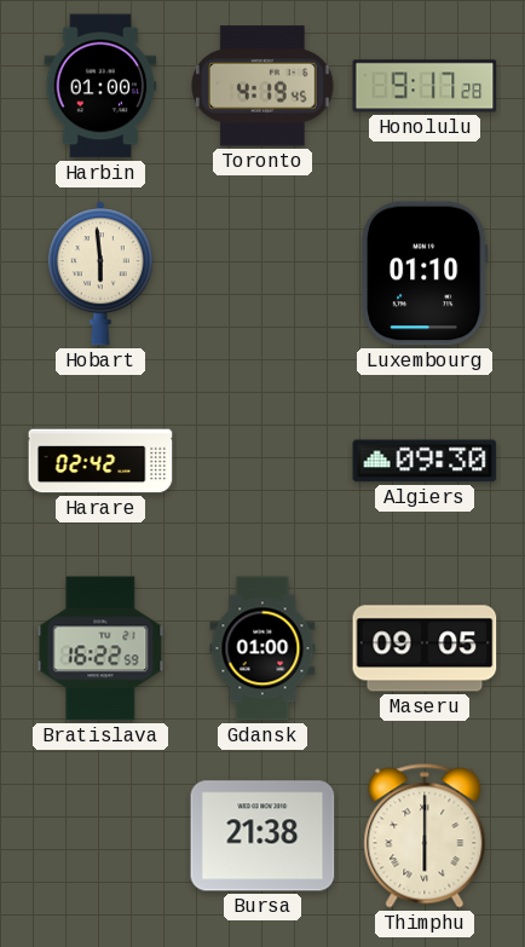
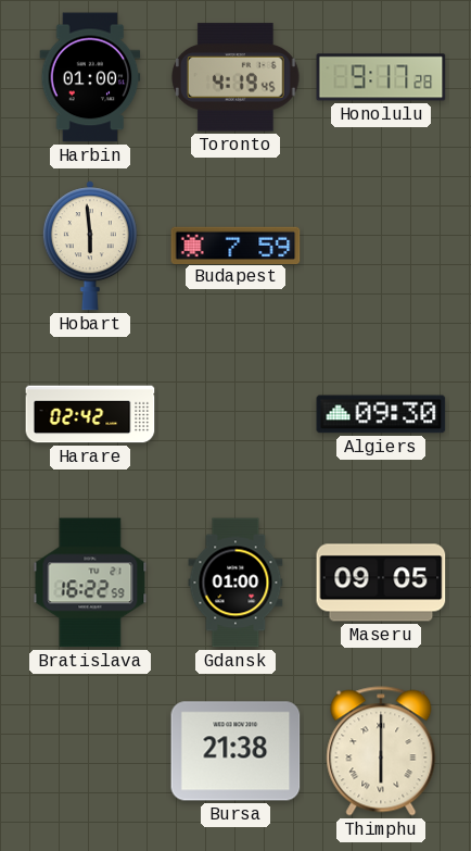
Budapest: none -> 7:59
Luxembourg: 01:10 -> none
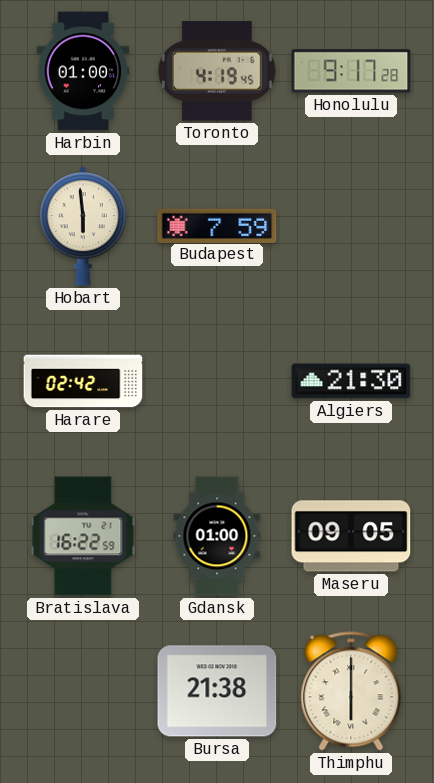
Algiers: 09:30 -> 21:30
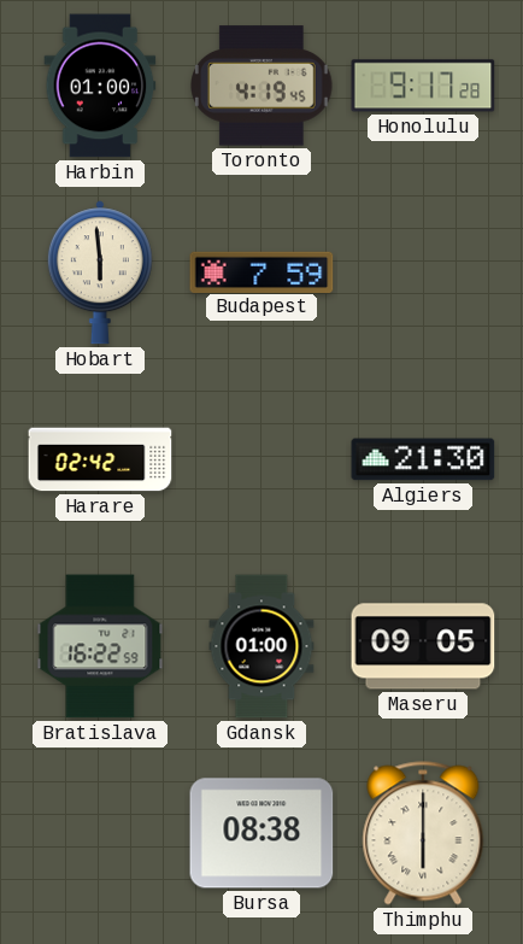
Bursa: 21:38 -> 08:38
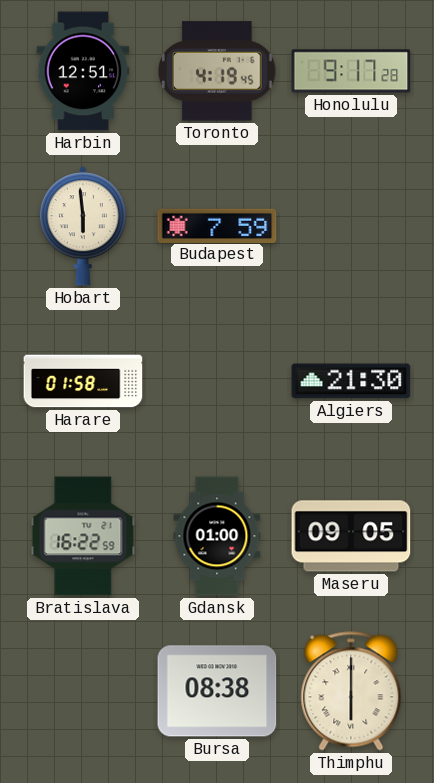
Harbin: 01:00 -> 12:51
Harare: 02:42 -> 01:58
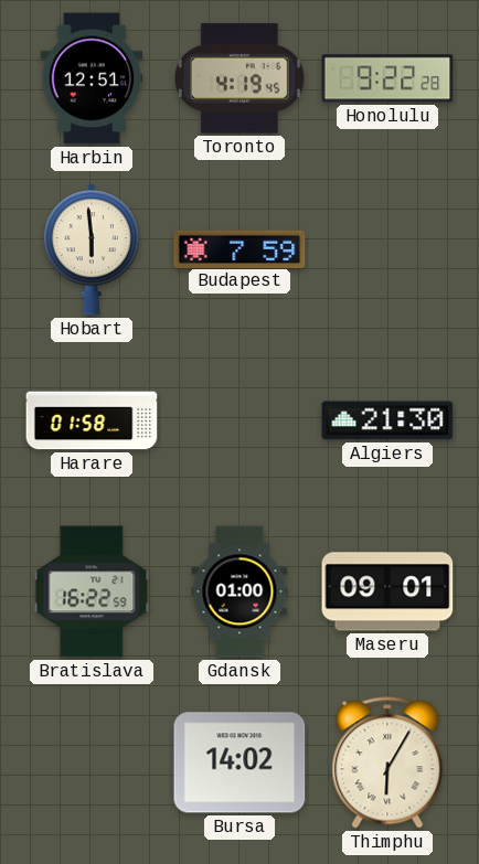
Honolulu: 9:17 -> 9:22
Maseru: 09:05 -> 09:01
Bursa: 08:38 -> 14:02
Thimphu: 6:00 -> 6:05
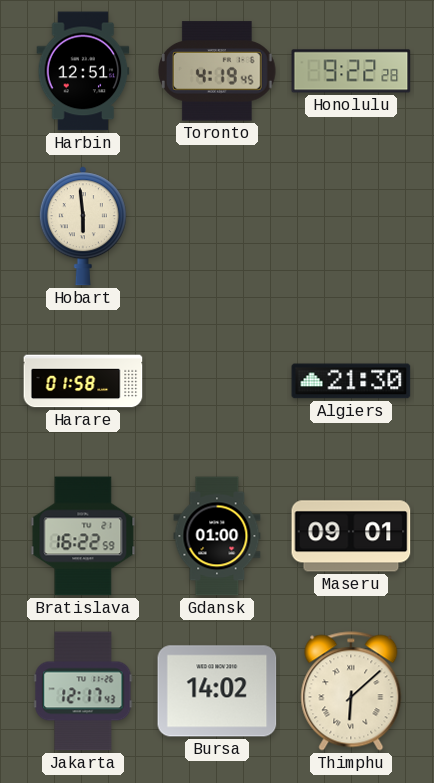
Budapest: 7:59 -> none
Jakarta: none -> 12:17
Thimphu: 6:05 -> 6:08
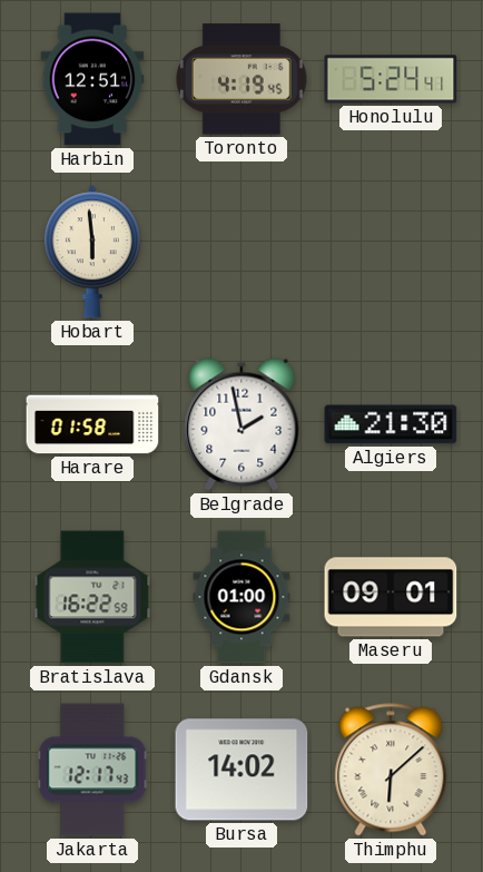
Honolulu: 9:22 -> 5:24
Belgrade: none -> 1:58
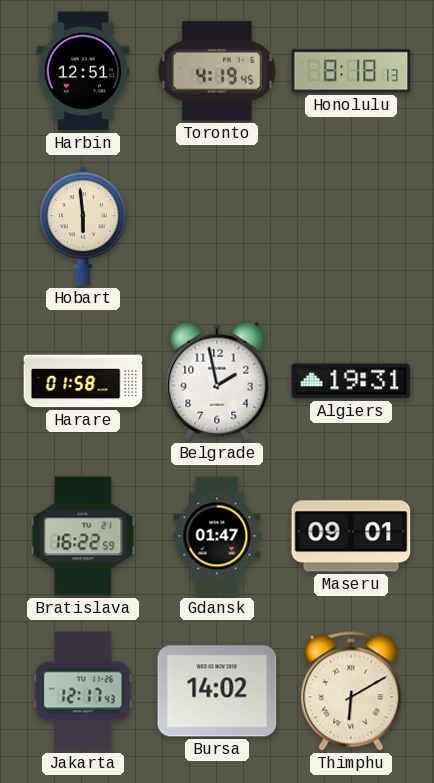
Honolulu: 5:24 -> 8:18
Algiers: 21:30 -> 19:31
Gdansk: 01:00 -> 01:47
Thimphu: 6:08 -> 6:10
